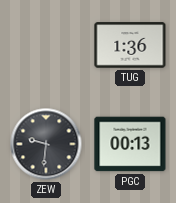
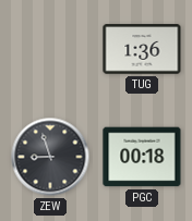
ZEW: 9:31 -> 8:57
PGC: 00:13 -> 00:18
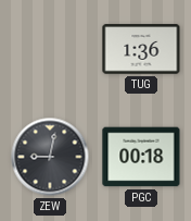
ZEW: 8:57 -> 9:02
